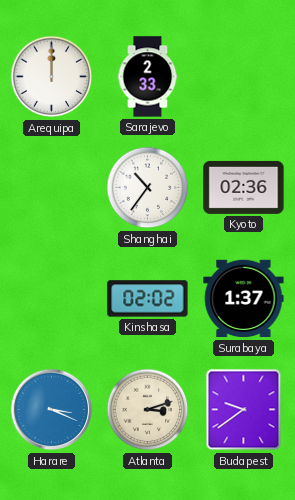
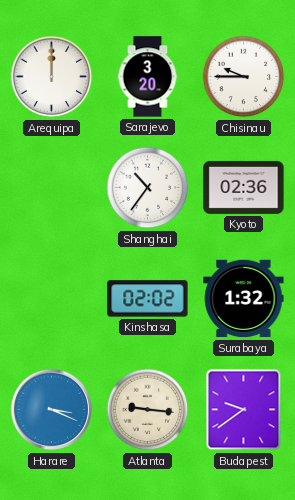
Sarajevo: 2:33 -> 3:20
Chisinau: none -> 9:45
Surabaya: 1:37 -> 1:32
Atlanta: 3:12 -> 9:16
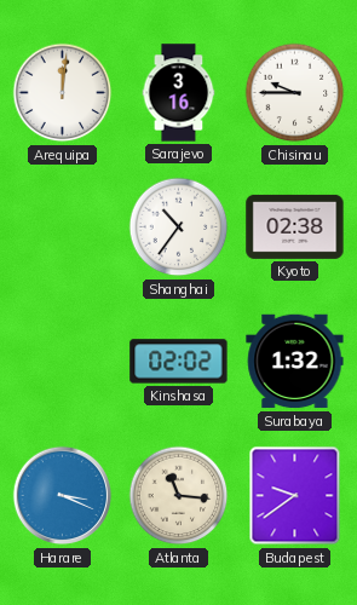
Arequipa: 12:00 -> 12:01
Sarajevo: 3:20 -> 3:16
Kyoto: 02:36 -> 02:38
Atlanta: 9:16 -> 11:16
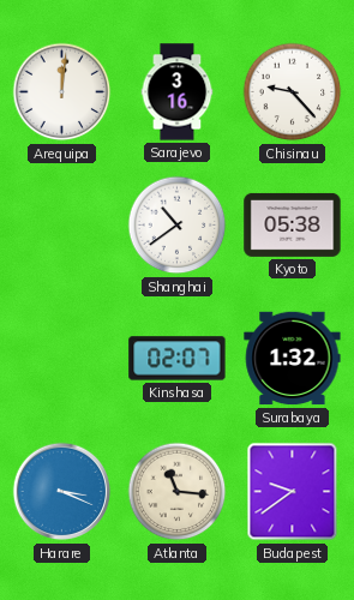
Chisinau: 9:45 -> 9:23
Shanghai: 10:36 -> 10:39
Kyoto: 02:38 -> 05:38
Kinshasa: 02:02 -> 02:07
